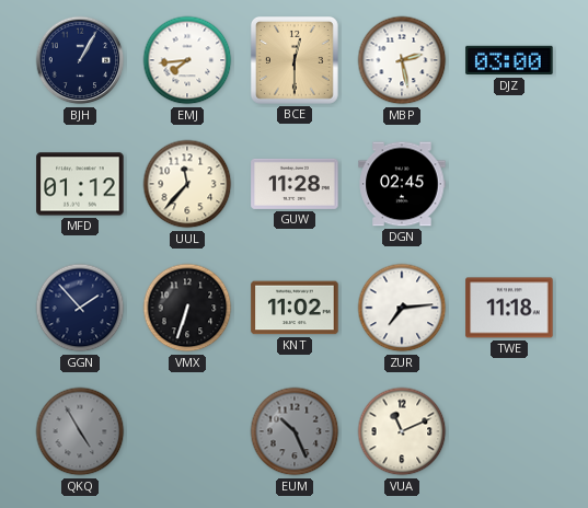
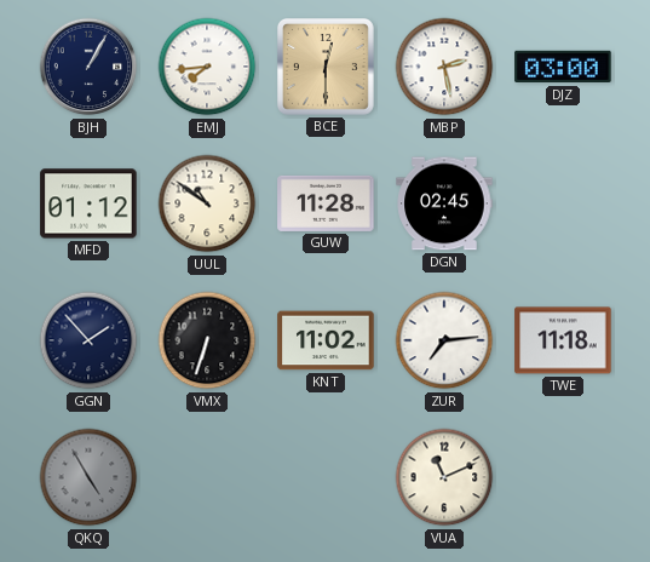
UUL: 11:37 -> 10:51
EUM: 10:26 -> none
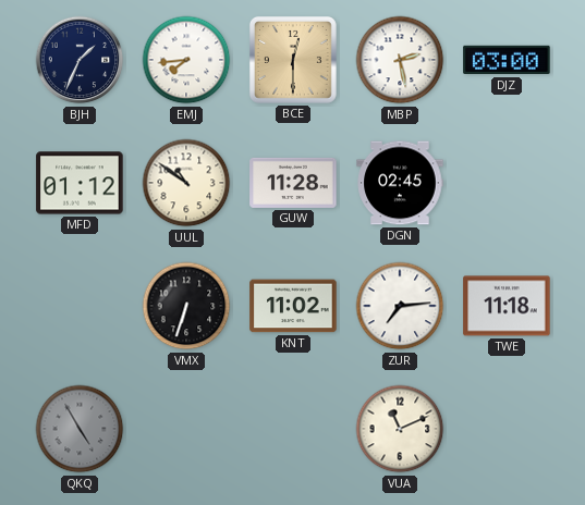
BJH: 1:05 -> 1:34
GGN: 1:53 -> none
